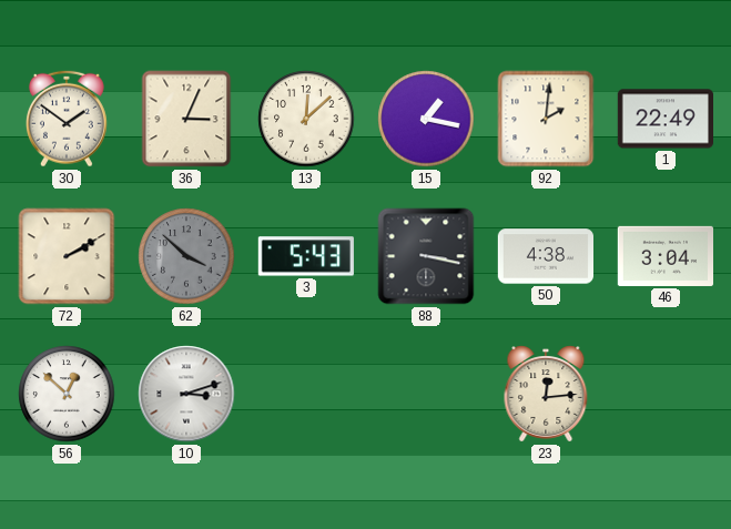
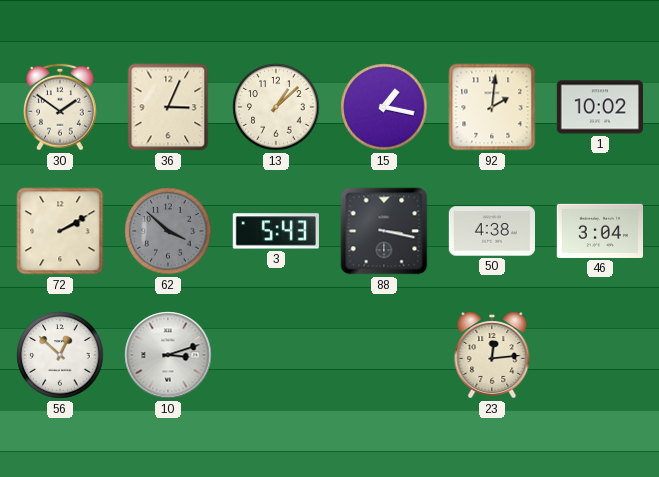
13: 12:08 -> 1:08
1: 22:49 -> 10:02
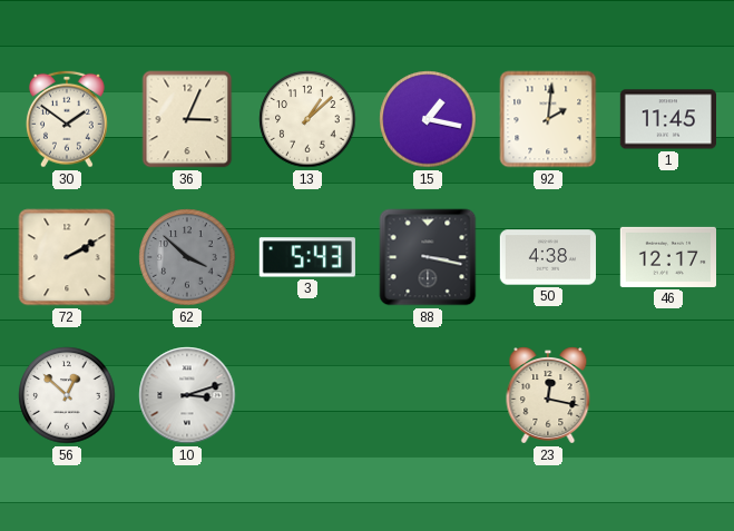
1: 10:02 -> 11:45
46: 3:04 -> 12:17
23: 12:14 -> 12:17
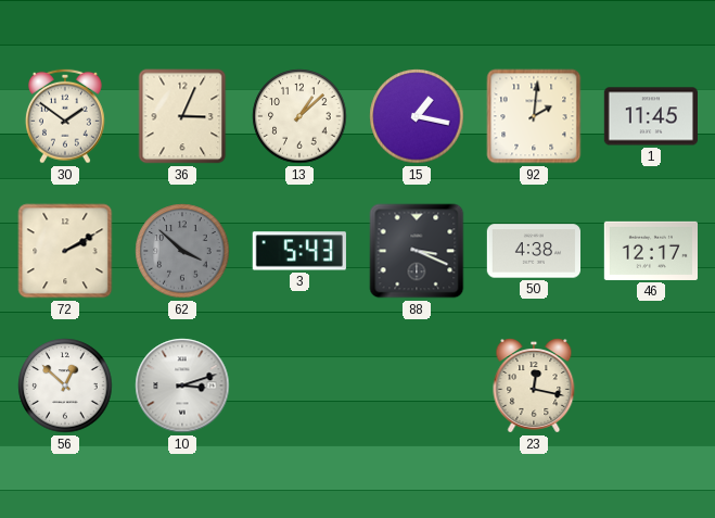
88: 3:17 -> 3:19
